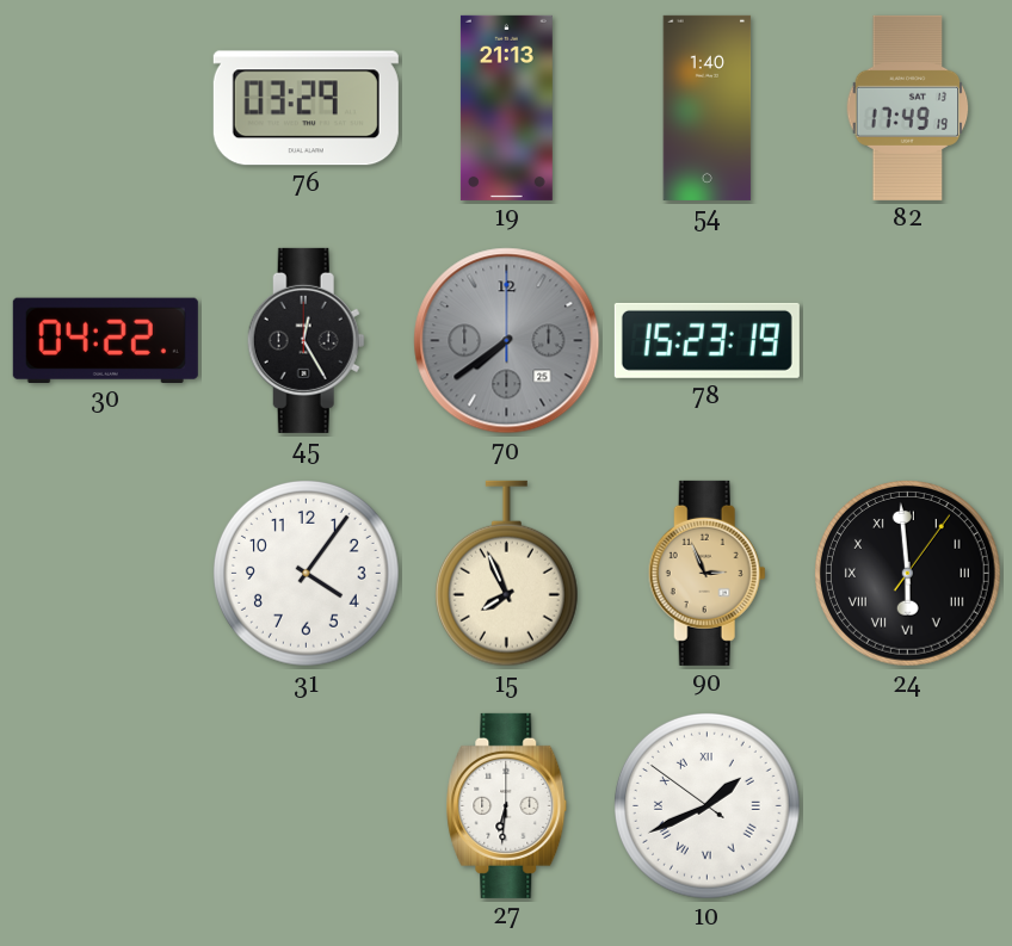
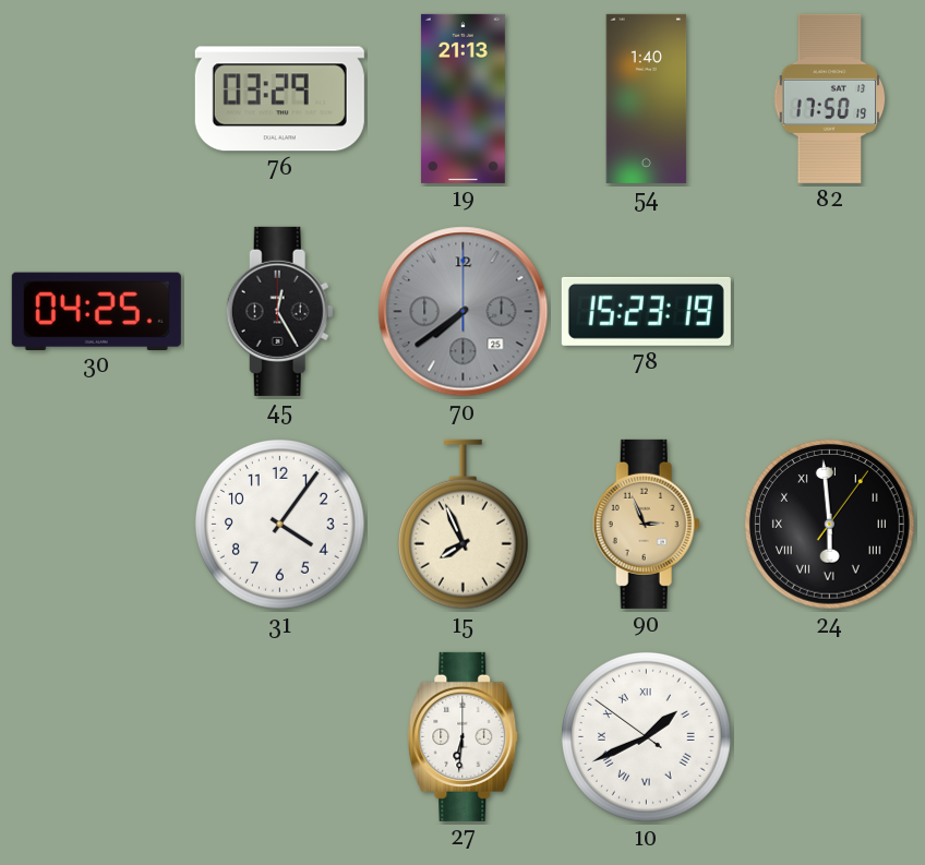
82: 17:49 -> 17:50
30: 04:22 -> 04:25
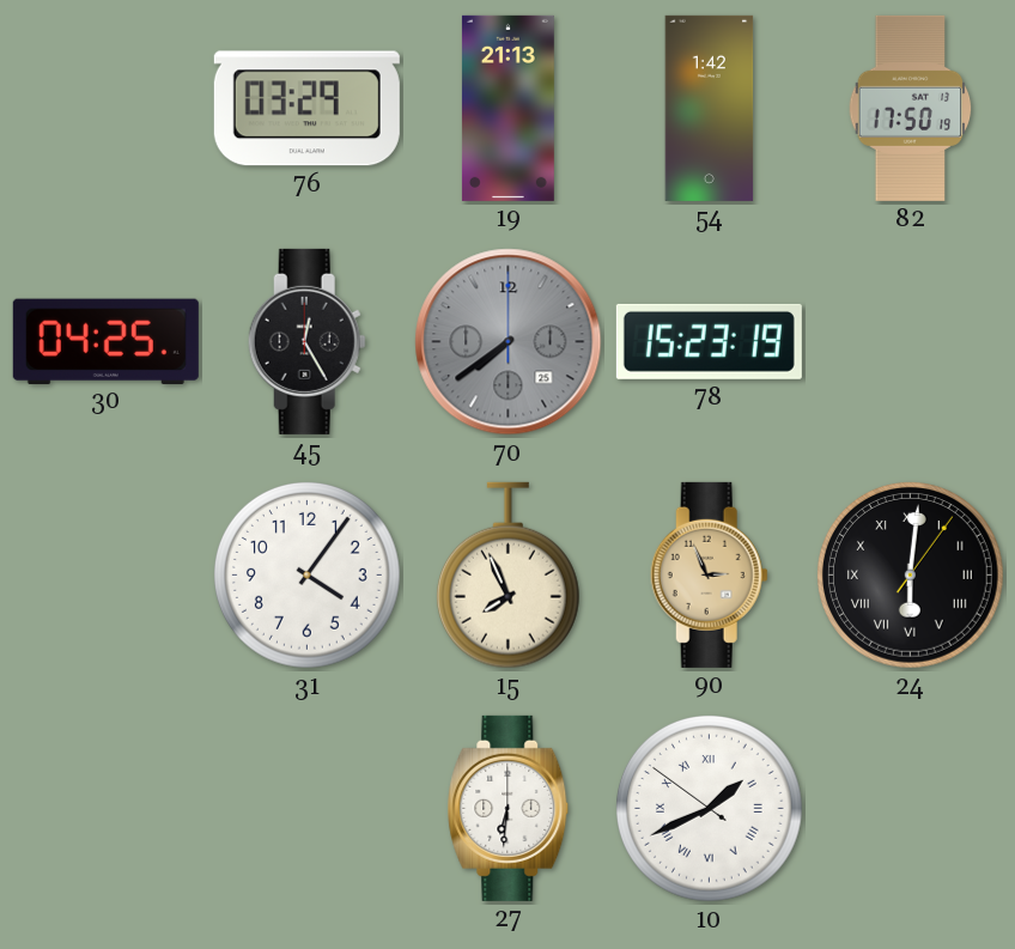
54: 1:40 -> 1:42
24: 5:59 -> 6:01
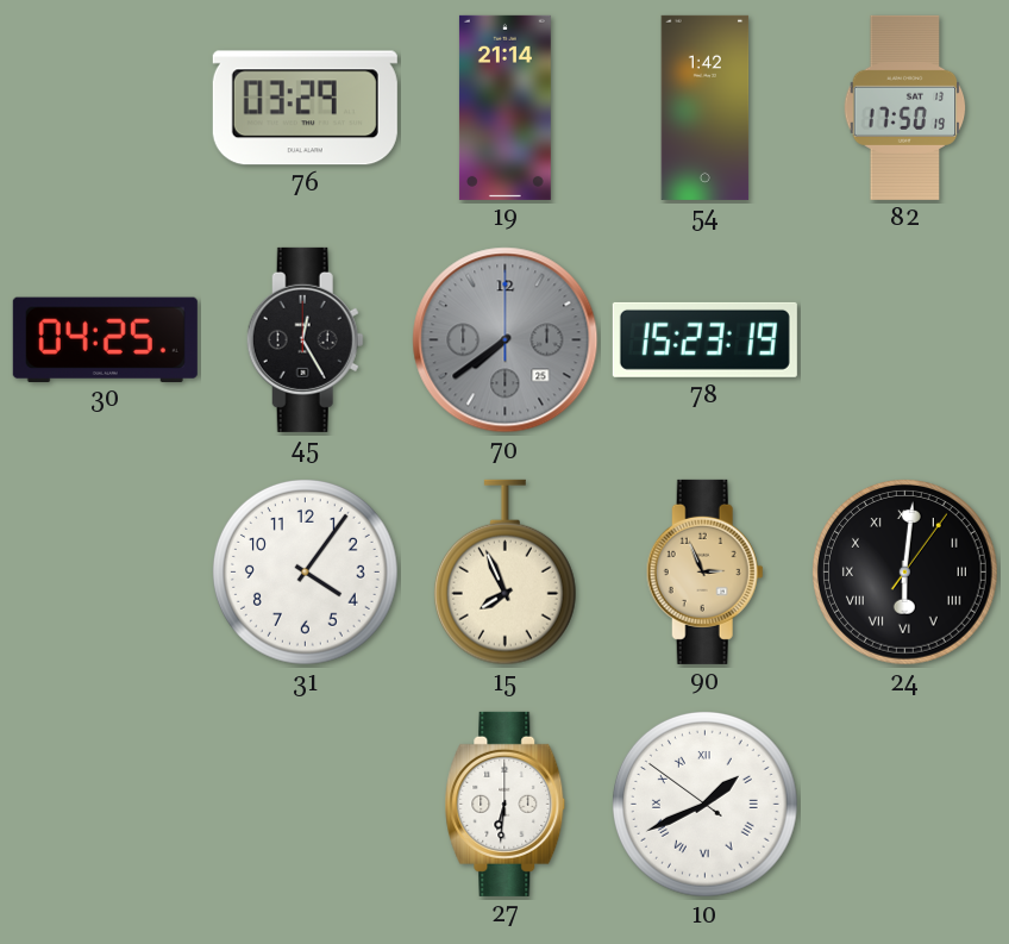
19: 21:13 -> 21:14
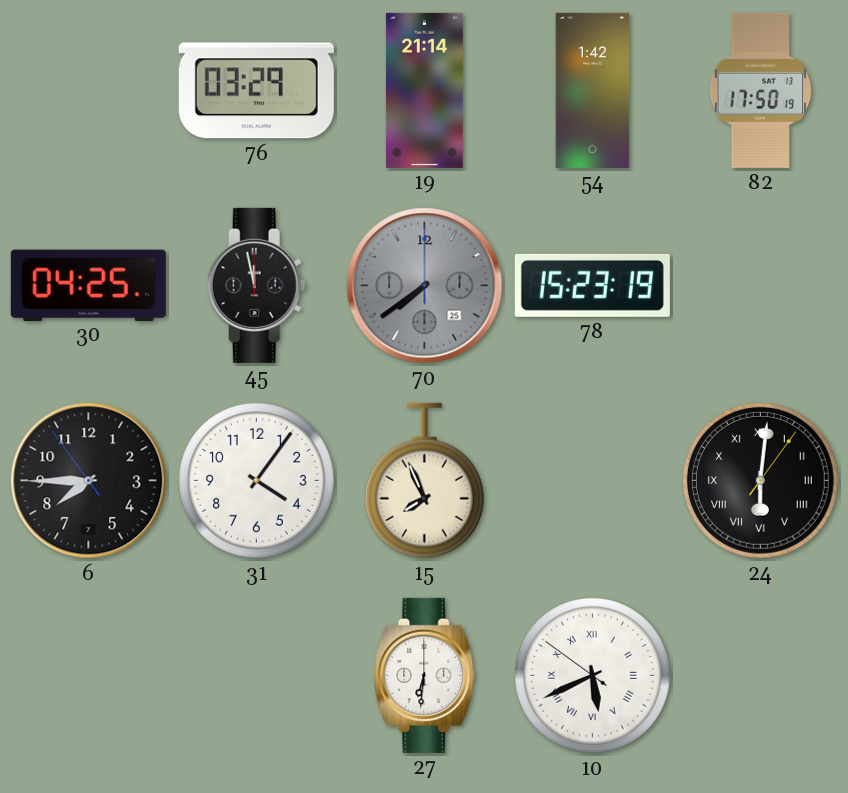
45: 12:25 -> 11:58
6: none -> 7:44
90: 2:56 -> none
10: 1:40 -> 5:40
